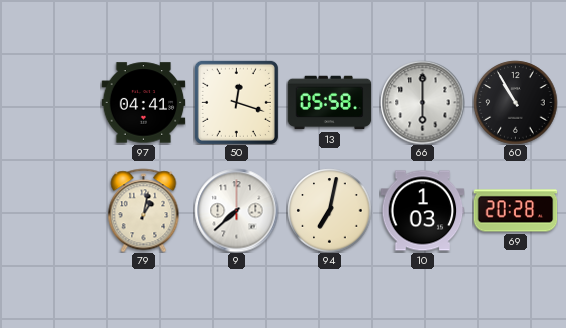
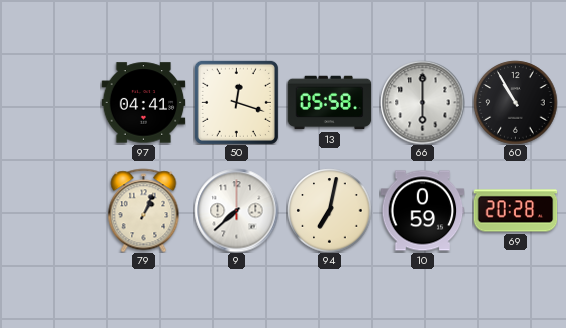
79: 1:02 -> 1:04
10: 1:03 -> 0:59
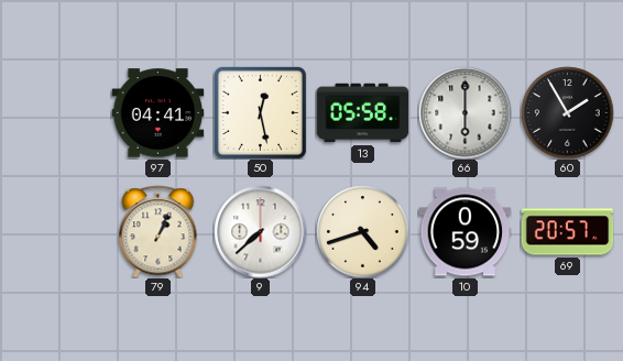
50: 12:18 -> 12:28
60: 10:55 -> 1:55
94: 7:02 -> 4:42
69: 20:28 -> 20:57
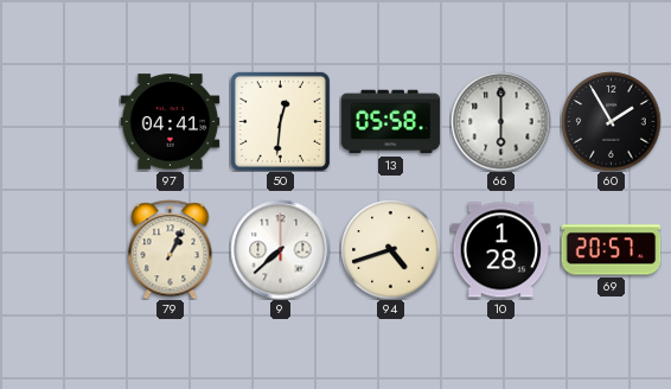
50: 12:28 -> 12:31
10: 0:59 -> 1:28
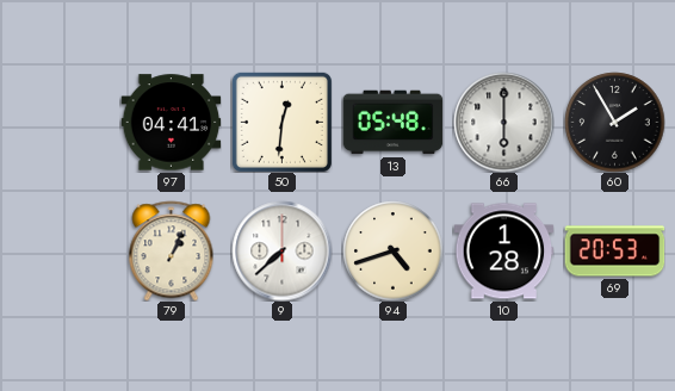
13: 05:58 -> 05:48
69: 20:57 -> 20:53
